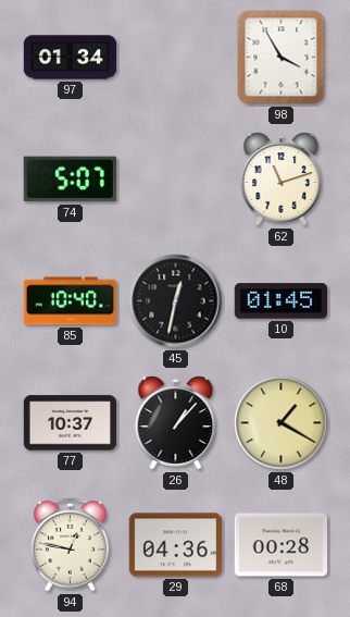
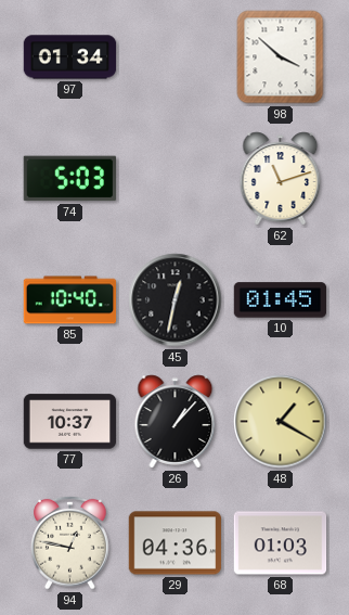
98: 3:55 -> 3:52
74: 5:07 -> 5:03
68: 00:28 -> 01:03
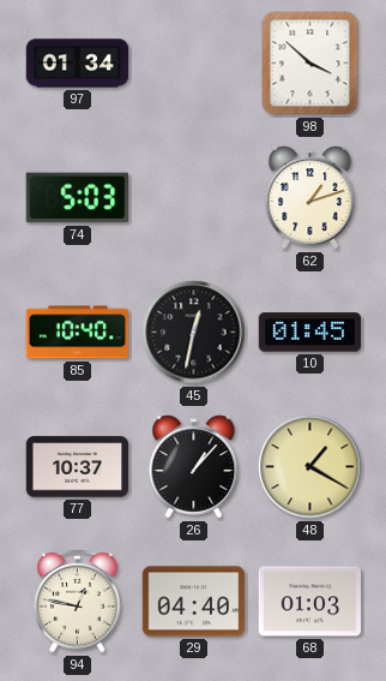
62: 11:12 -> 1:12
29: 04:36 -> 04:40
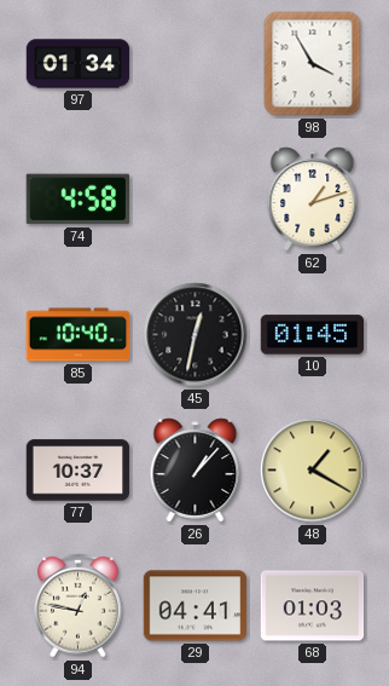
98: 3:52 -> 3:55
74: 5:03 -> 4:58
29: 04:40 -> 04:41
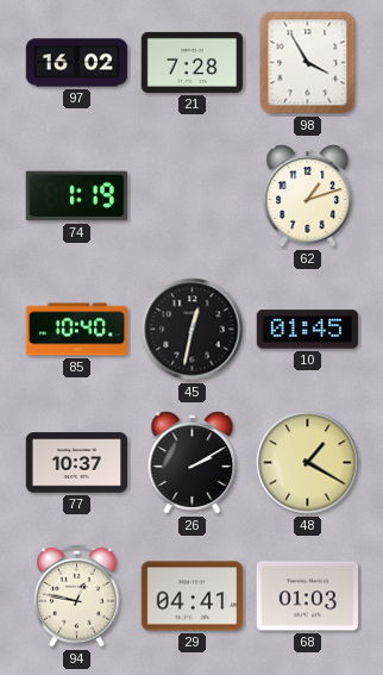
97: 01:34 -> 16:02
21: none -> 7:28
74: 4:58 -> 1:19
26: 1:07 -> 2:10
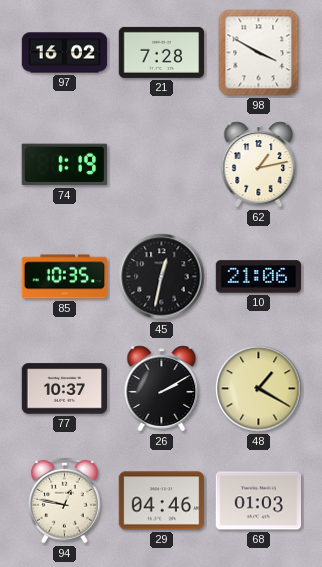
98: 3:55 -> 3:50
62: 1:12 -> 1:13
85: 10:40 -> 10:35
10: 01:45 -> 21:06
29: 04:41 -> 04:46
